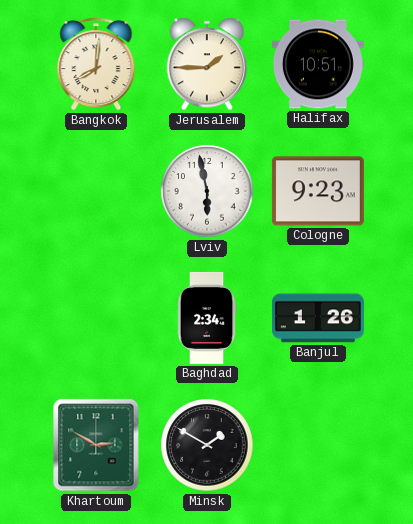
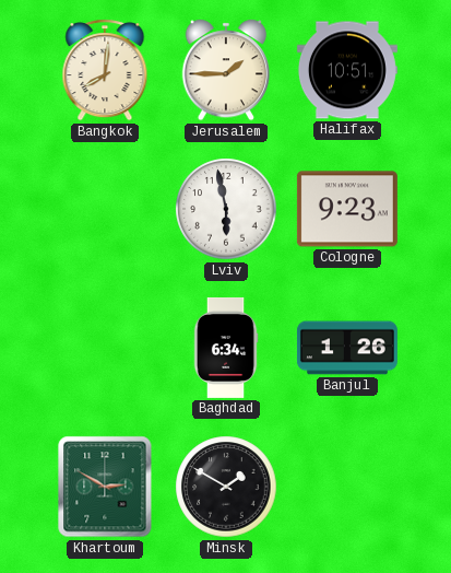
Baghdad: 2:34 -> 6:34
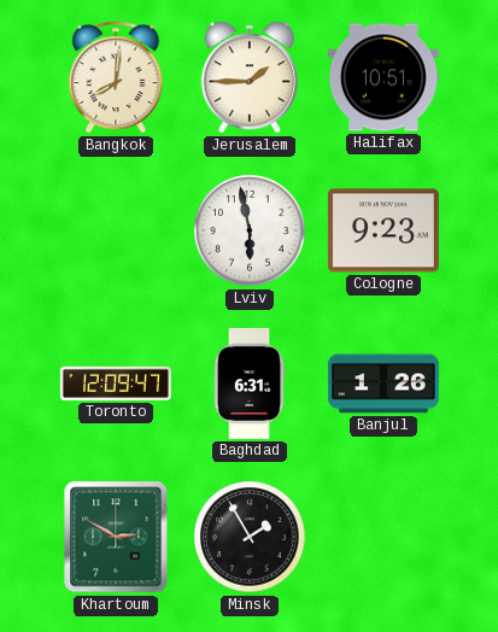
Toronto: none -> 12:09
Baghdad: 6:34 -> 6:31
Minsk: 1:50 -> 1:55
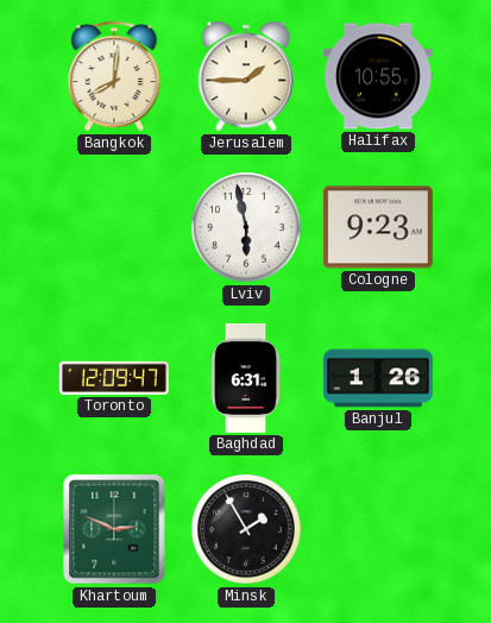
Halifax: 10:51 -> 10:55
Khartoum: 2:50 -> 2:49
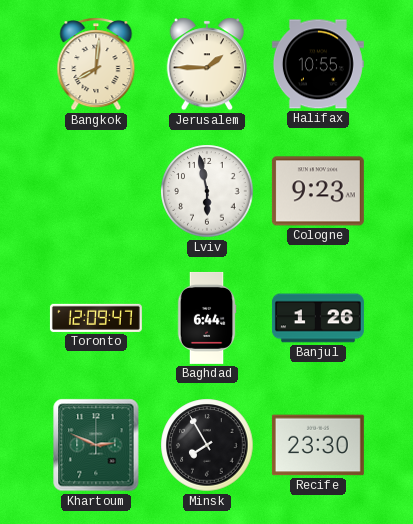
Baghdad: 6:31 -> 6:44
Minsk: 1:55 -> 7:55
Recife: none -> 23:30
